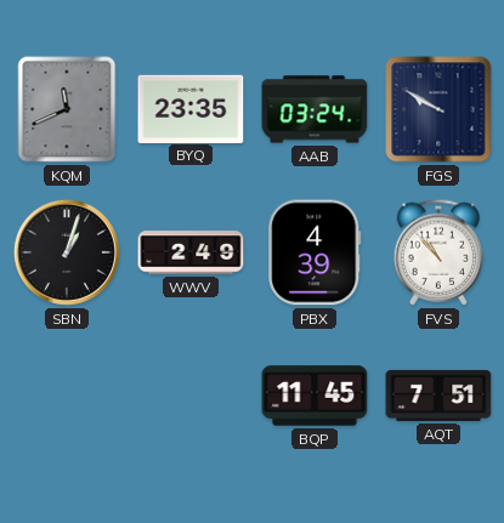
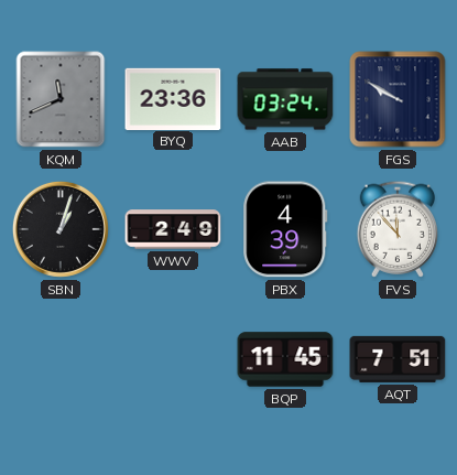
BYQ: 23:35 -> 23:36
FVS: 10:53 -> 11:53
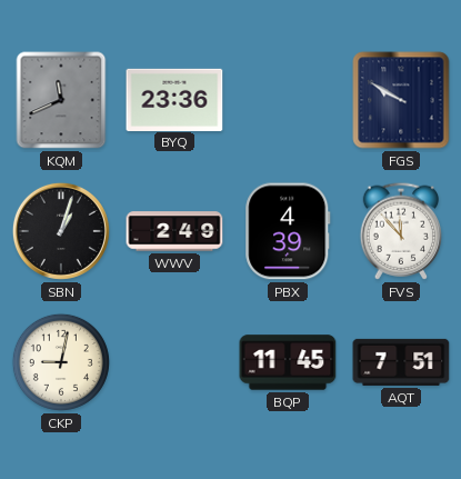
AAB: 03:24 -> none
CKP: none -> 9:02
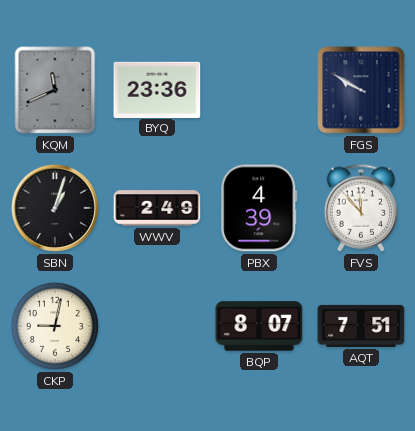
BQP: 11:45 -> 8:07
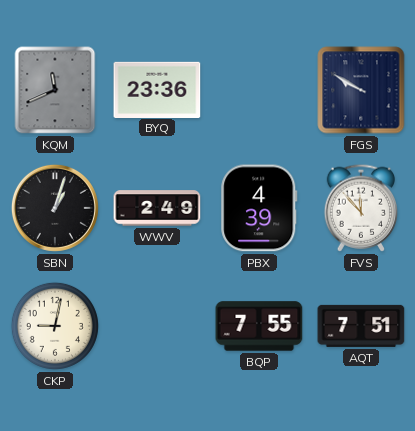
BQP: 8:07 -> 7:55
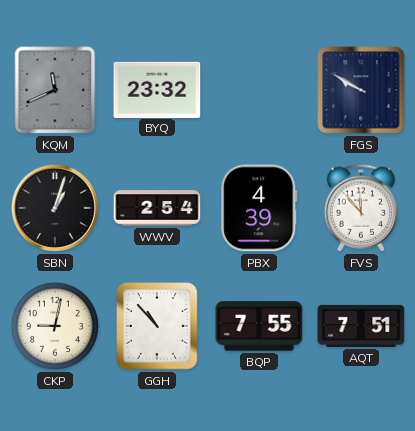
BYQ: 23:36 -> 23:32
WWV: 2:49 -> 2:54
GGH: none -> 10:53
